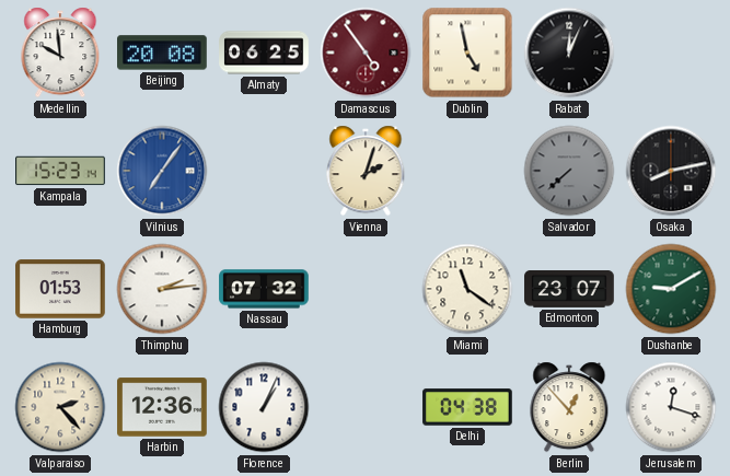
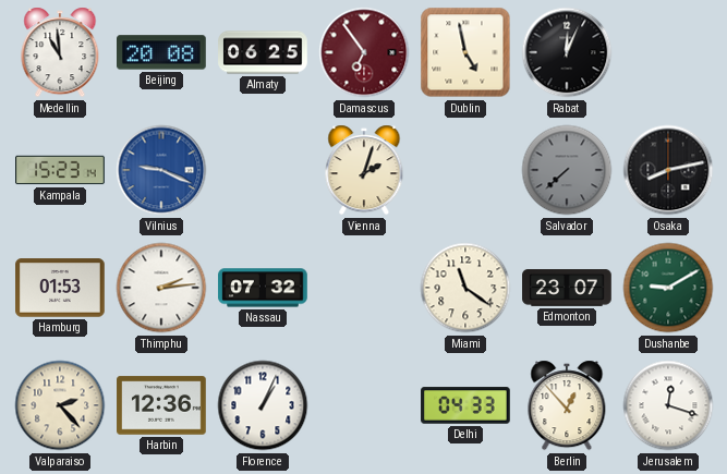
Medellin: 9:59 -> 10:59
Damascus: 4:54 -> 6:54
Vilnius: 7:06 -> 9:19
Delhi: 04:38 -> 04:33
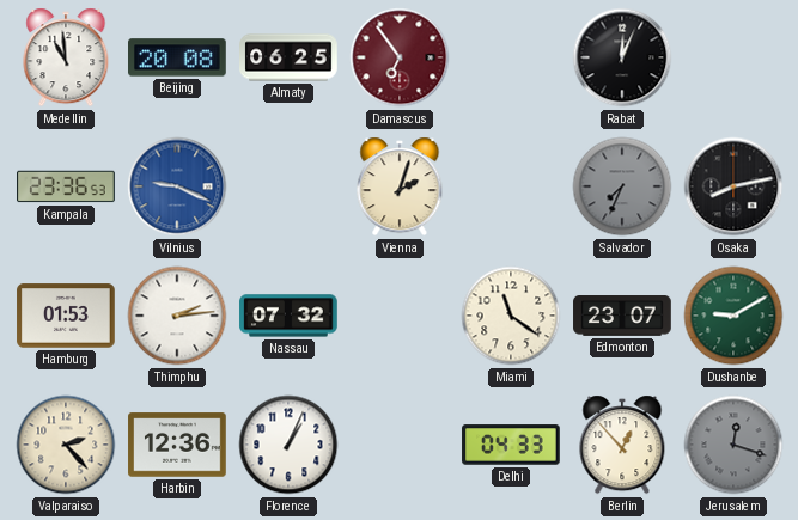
Dublin: 4:58 -> none
Kampala: 15:23 -> 23:36
Salvador: 7:38 -> 7:34
Jerusalem dial: white -> grey
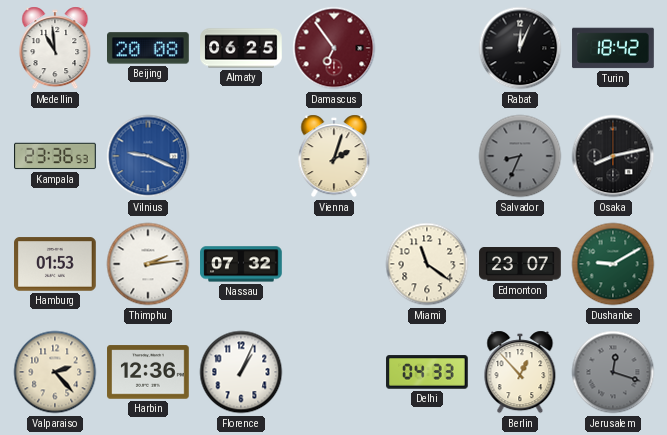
Turin: none -> 18:42
Salvador: 7:34 -> 8:34
